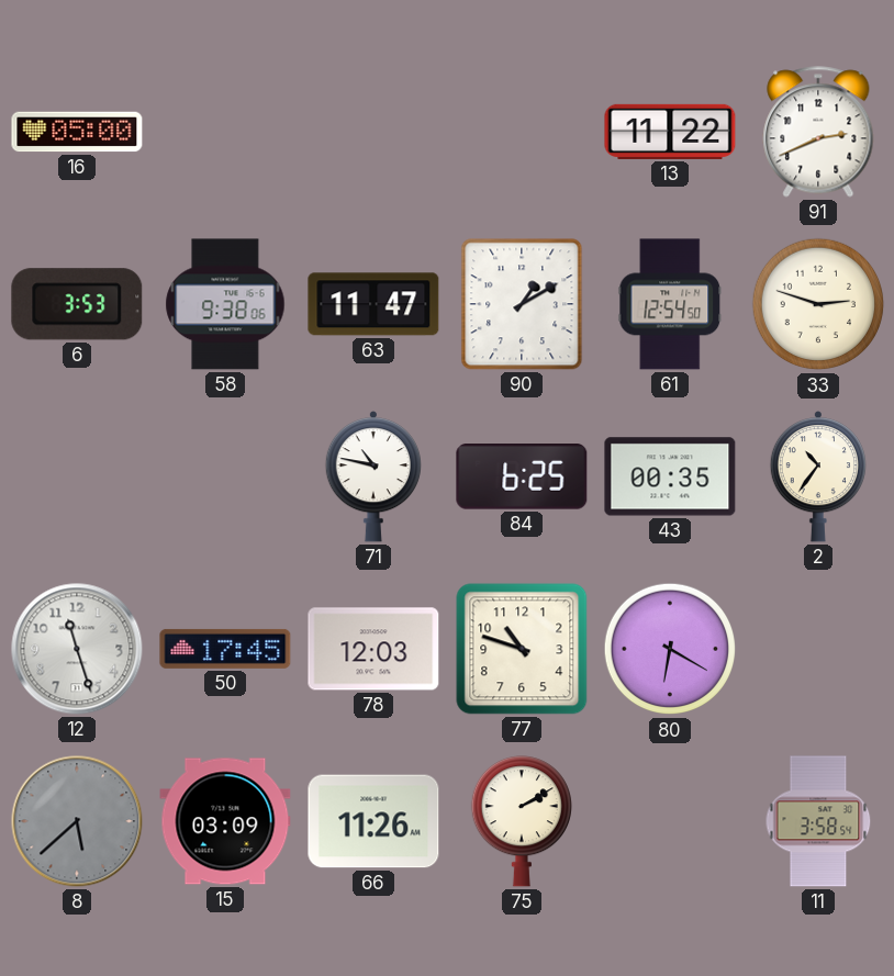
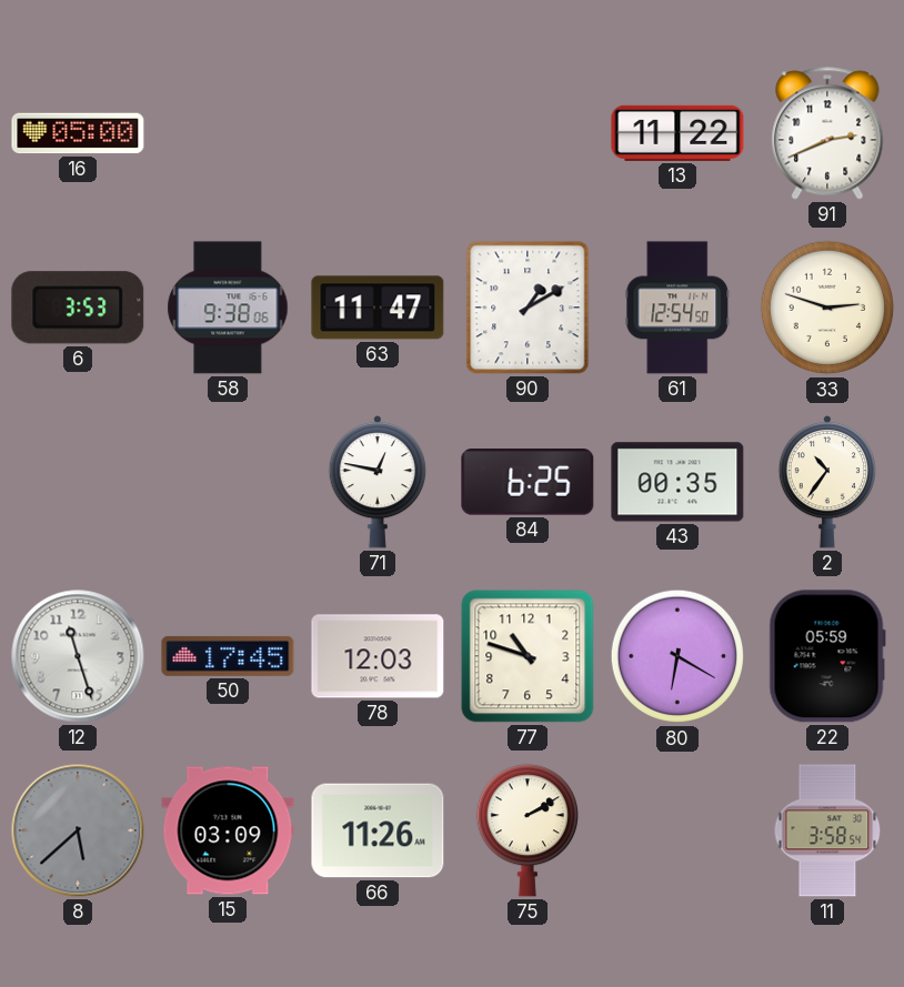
71: 10:47 -> 12:47
22: none -> 05:59
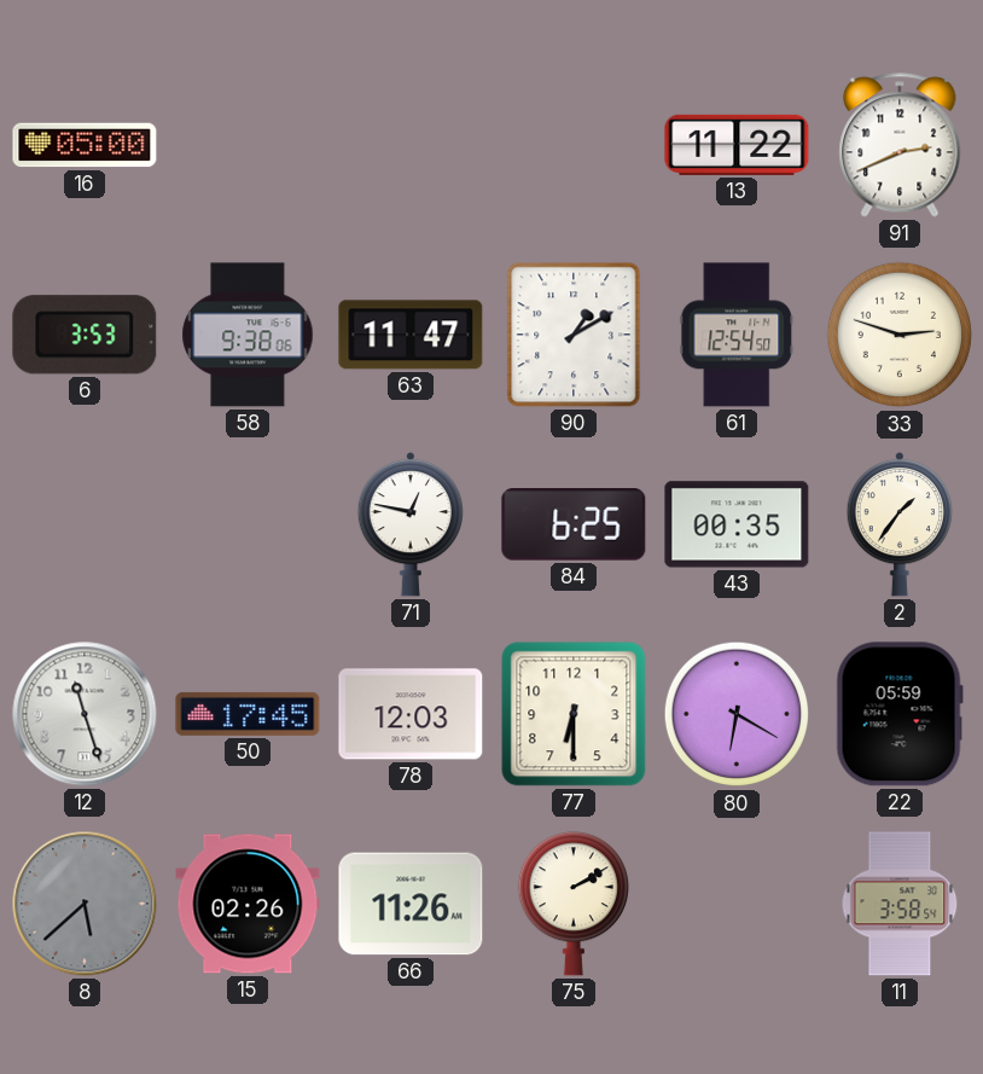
2: 10:36 -> 1:36
77: 10:48 -> 6:30
15: 03:09 -> 02:26
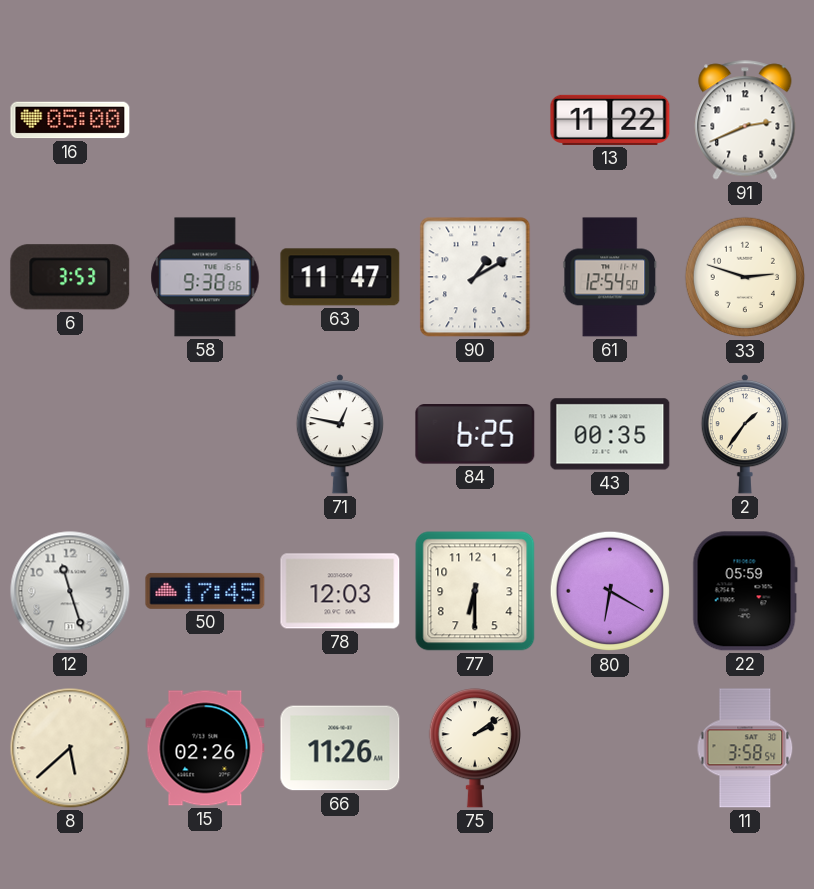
8 dial: grey -> cream
75: 2:10 -> 2:09
